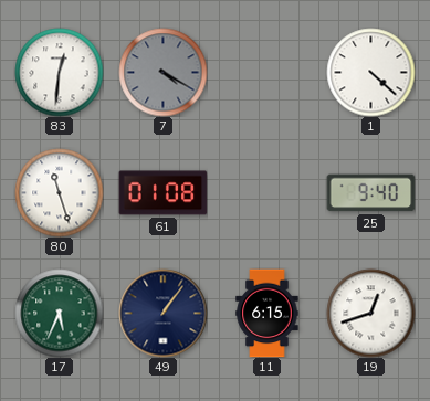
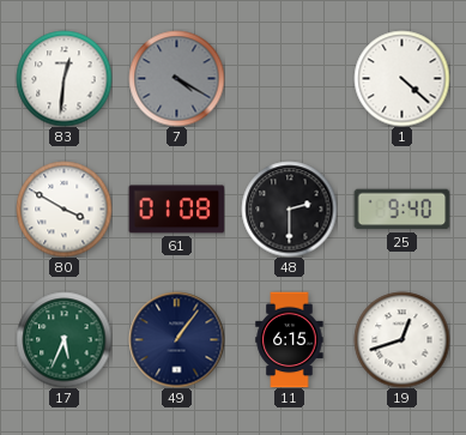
80: 11:27 -> 3:50
48: none -> 2:30
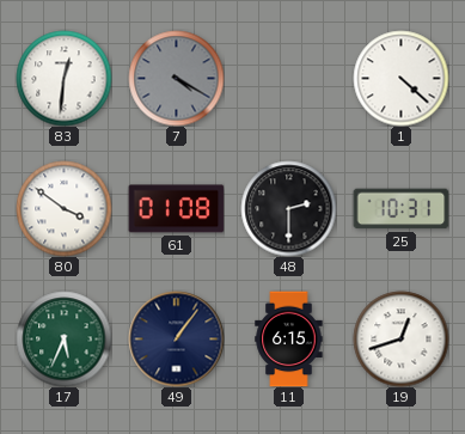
80: 3:50 -> 3:51
25: 9:40 -> 10:31
